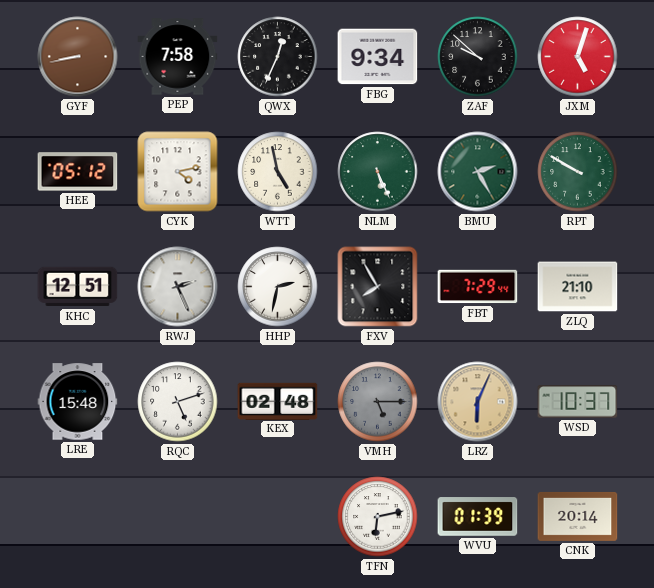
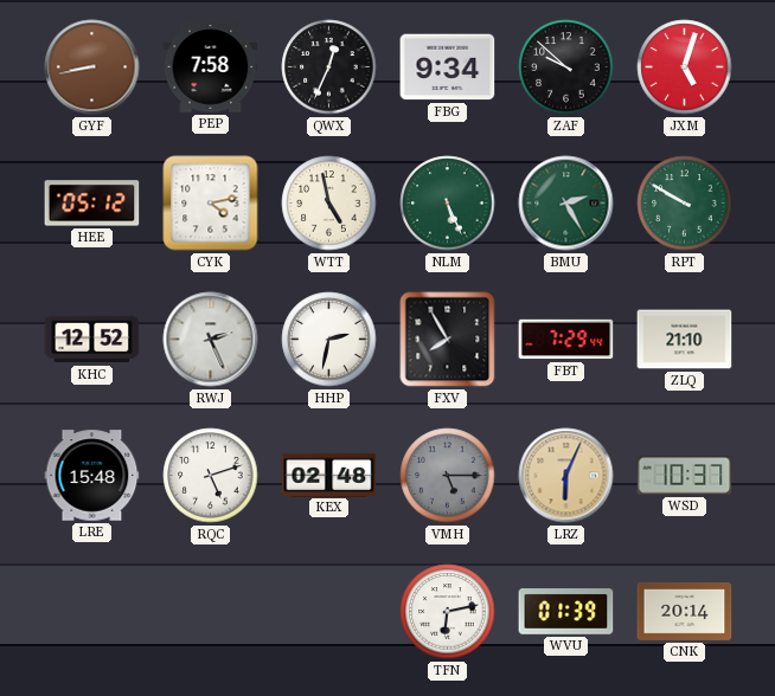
KHC: 12:51 -> 12:52
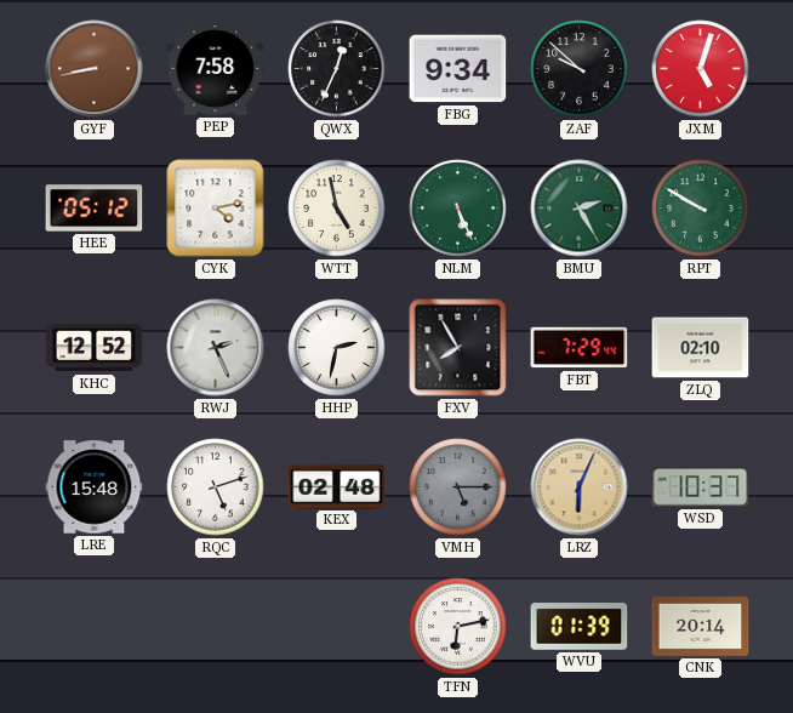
ZLQ: 21:10 -> 02:10
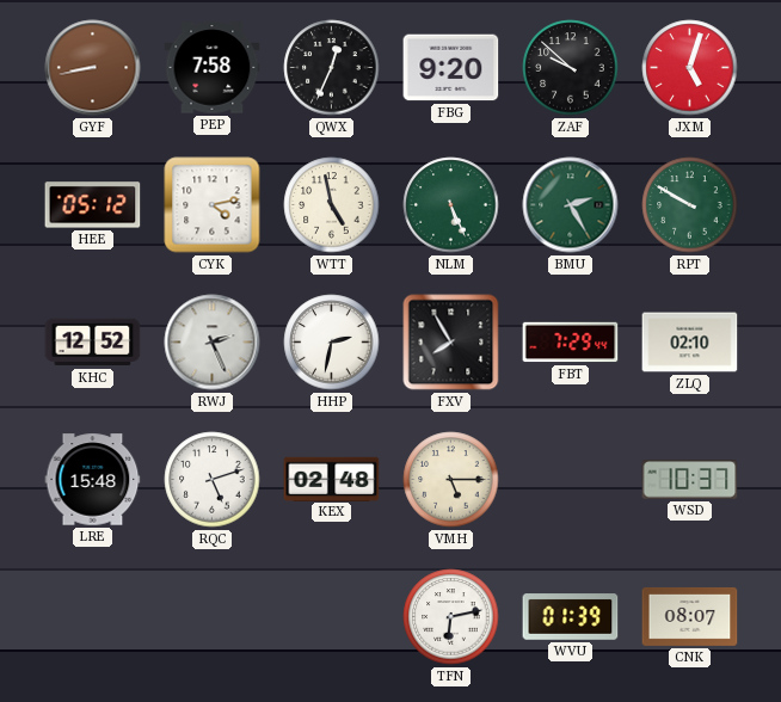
FBG: 9:34 -> 9:20
VMH dial: grey -> cream
LRZ: 6:04 -> none
CNK: 20:14 -> 08:07
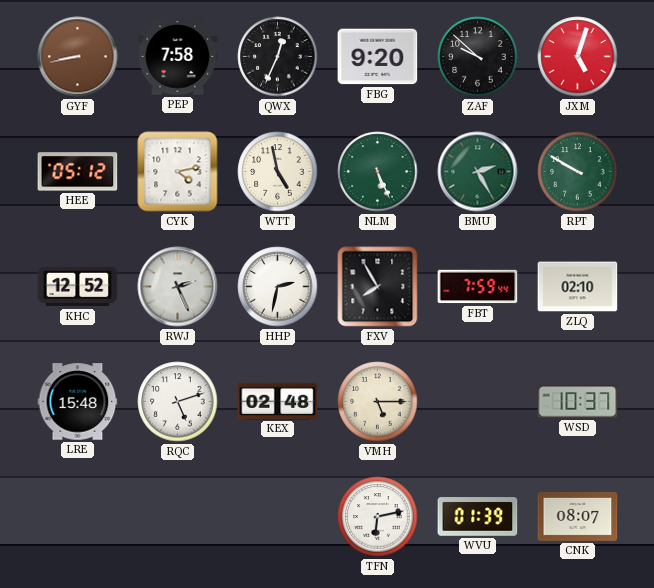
FBT: 7:29 -> 7:59
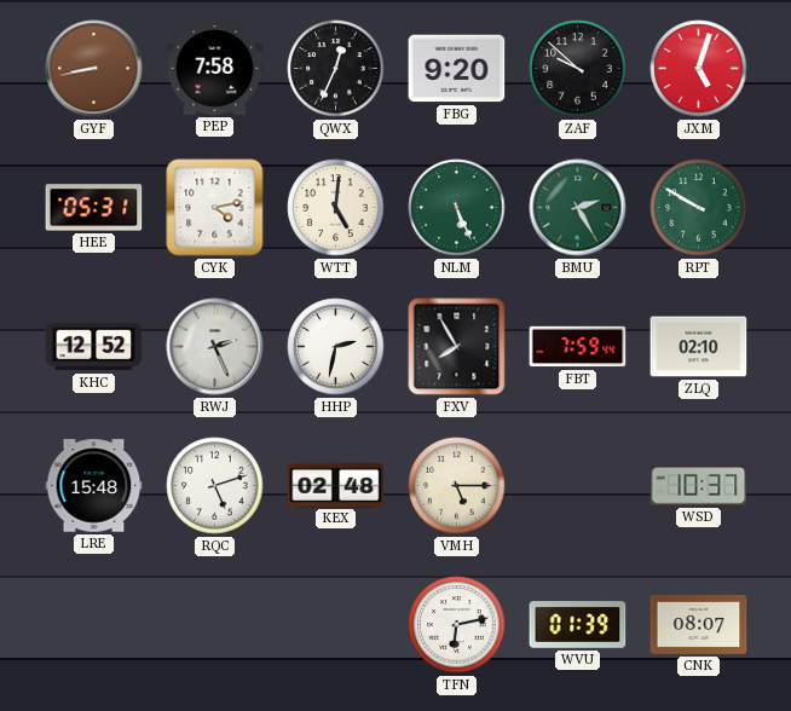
HEE: 05:12 -> 05:31
WTT: 4:58 -> 5:01
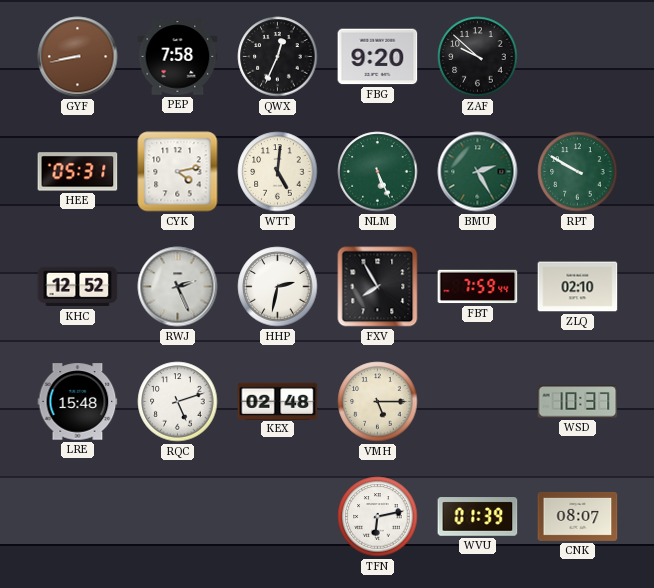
JXM: 5:03 -> none
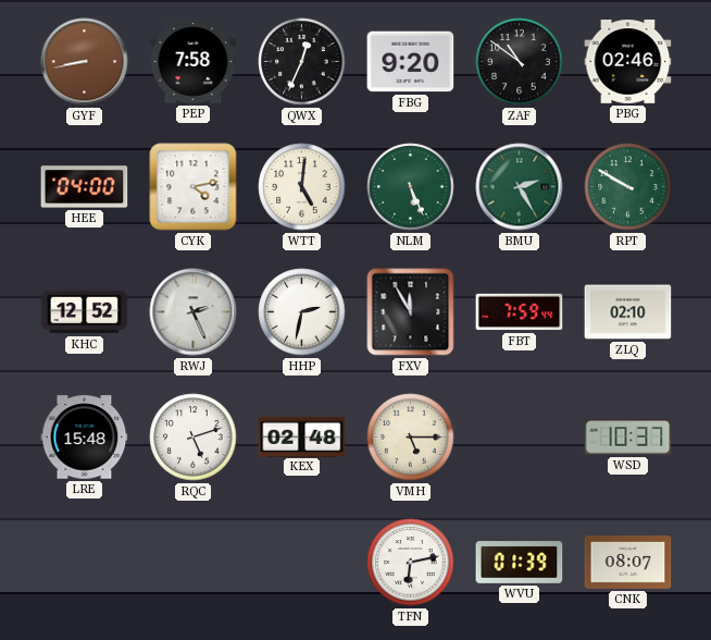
ZAF: 9:52 -> 10:51
PBG: none -> 02:46
HEE: 05:31 -> 04:00
FXV: 7:55 -> 11:55
